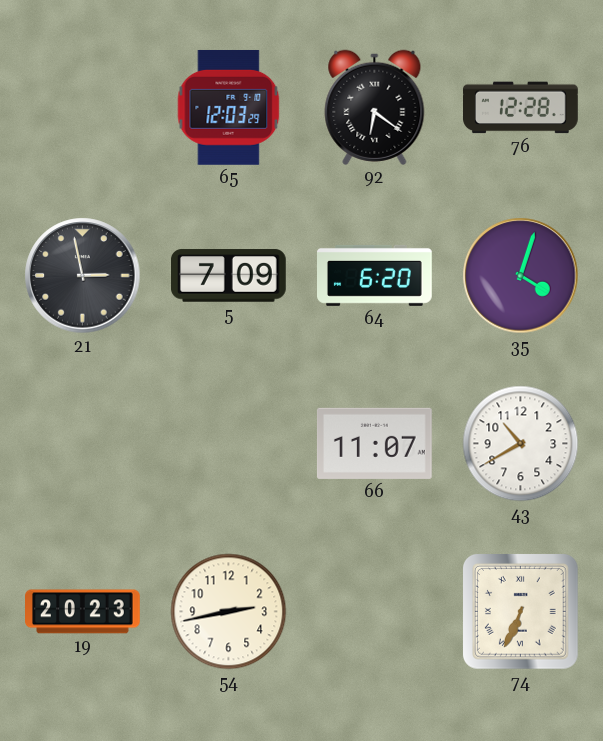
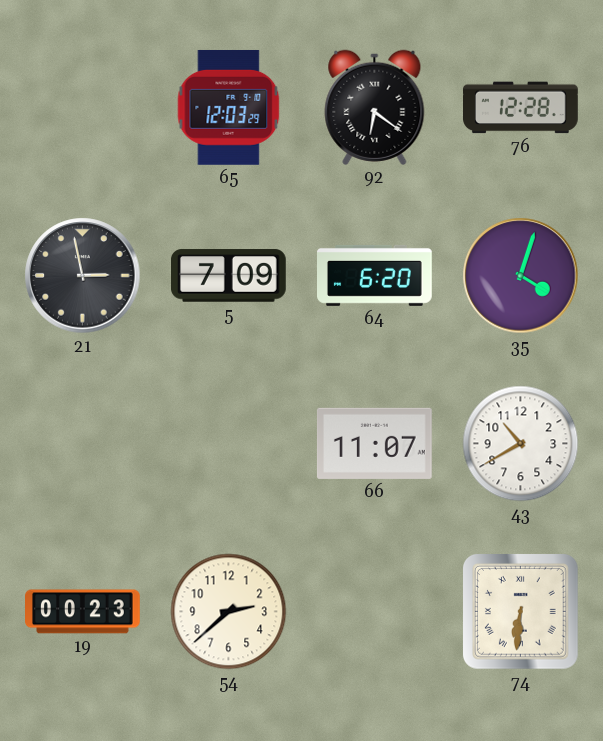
19: 20:23 -> 00:23
54: 2:43 -> 2:38
74: 6:34 -> 6:31
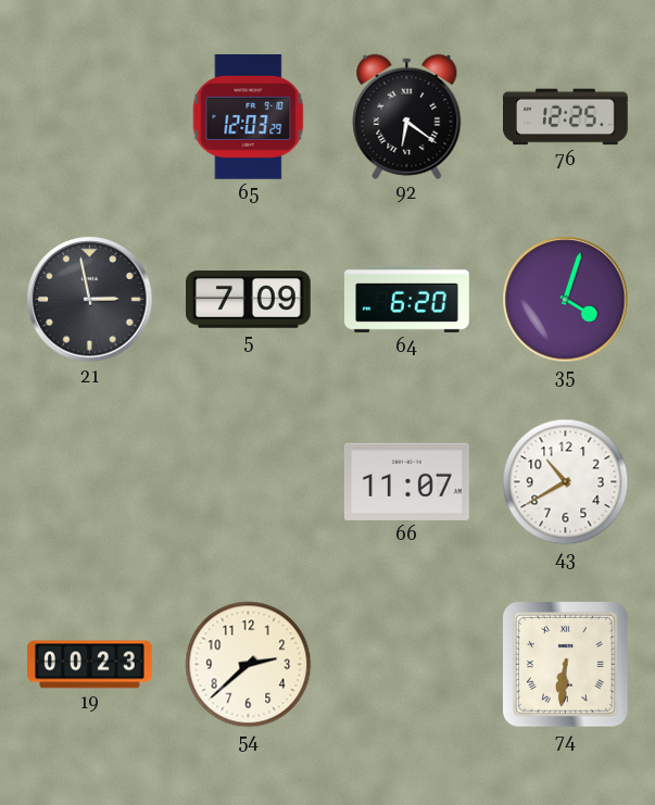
76: 12:28 -> 12:25
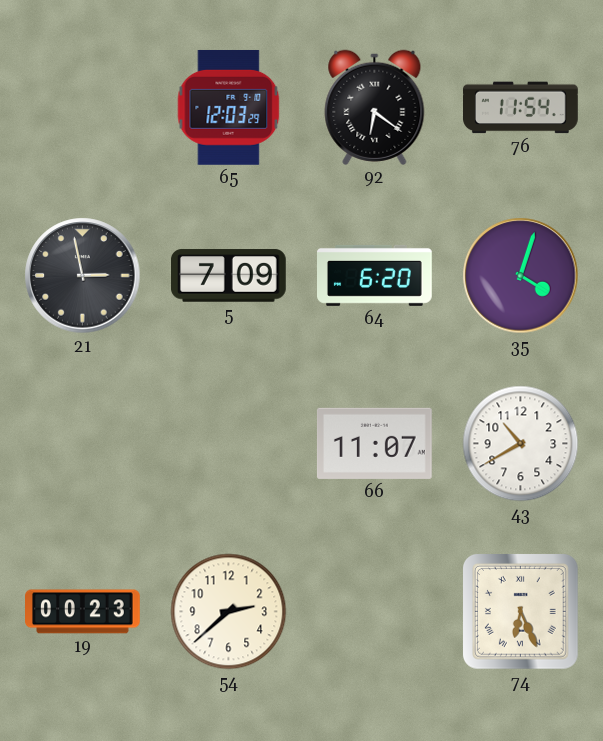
76: 12:25 -> 11:54
74: 6:31 -> 6:26
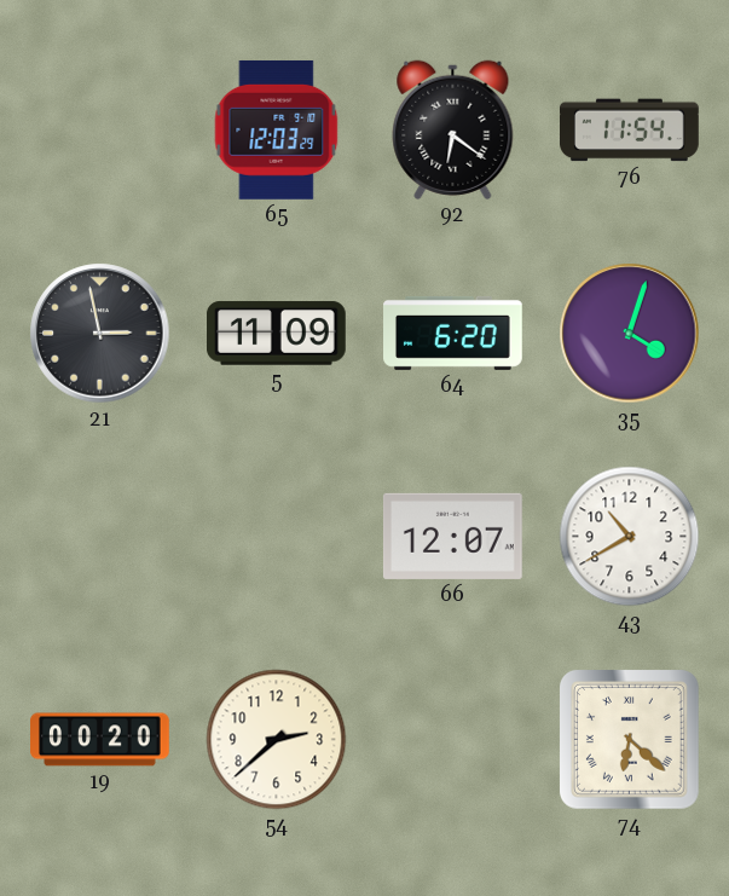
5: 7:09 -> 11:09
66: 11:07 -> 12:07
19: 00:23 -> 00:20
74: 6:26 -> 6:22
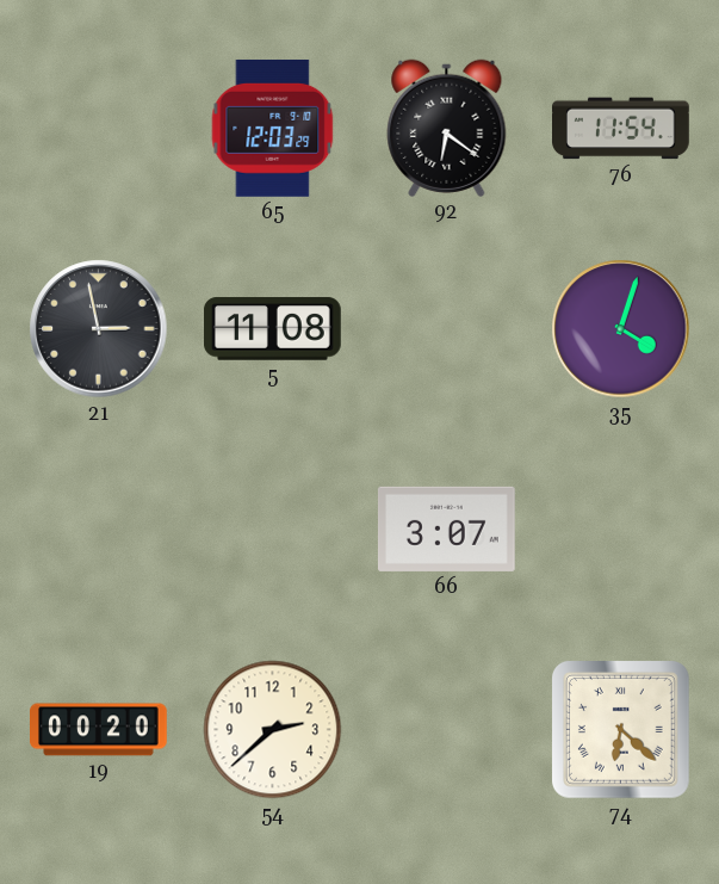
5: 11:09 -> 11:08
64: 6:20 -> none
66: 12:07 -> 3:07
43: 10:40 -> none
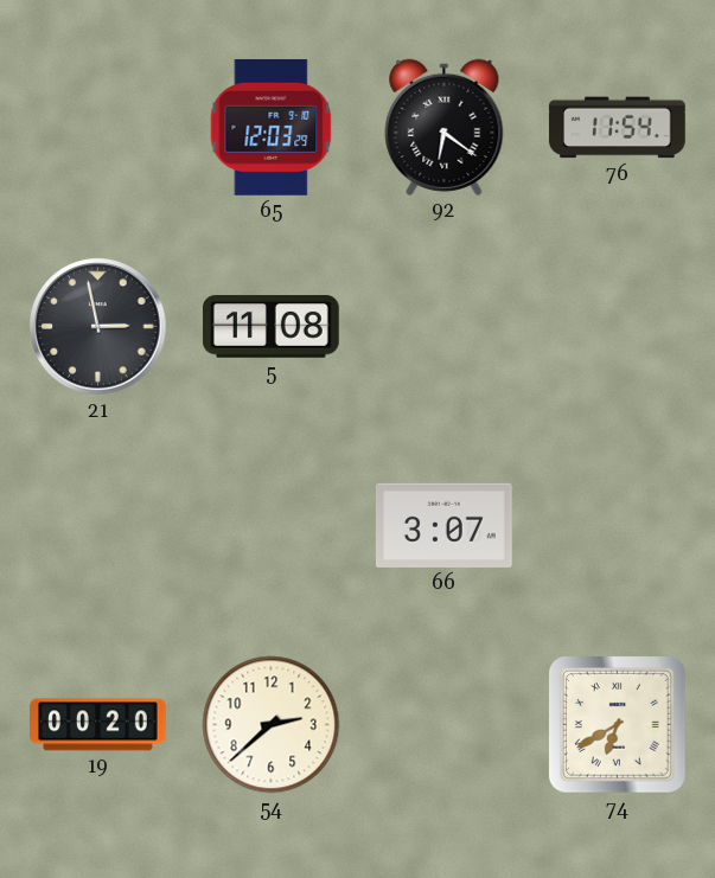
35: 4:03 -> none
74: 6:22 -> 6:40
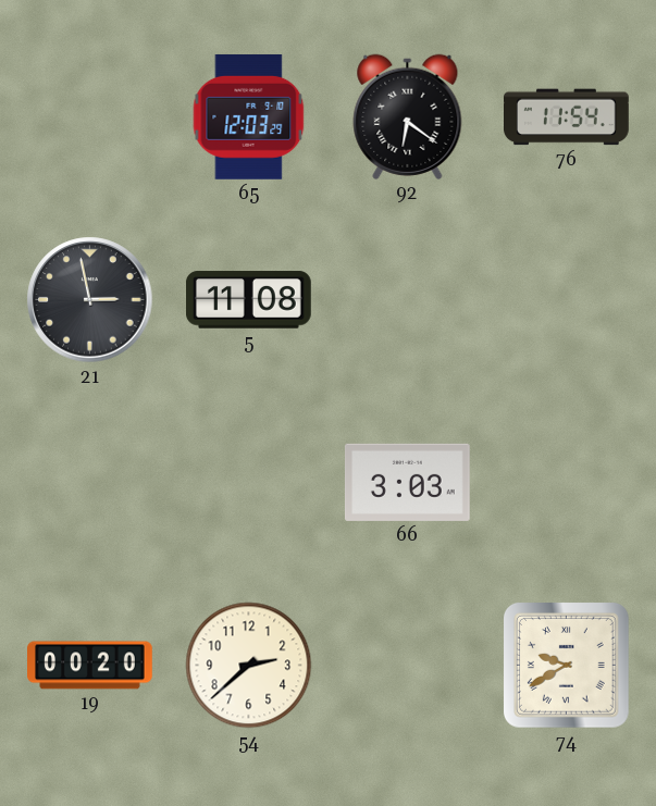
66: 3:07 -> 3:03
74: 6:40 -> 9:40
